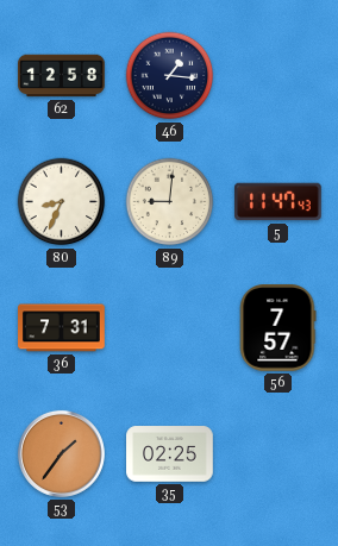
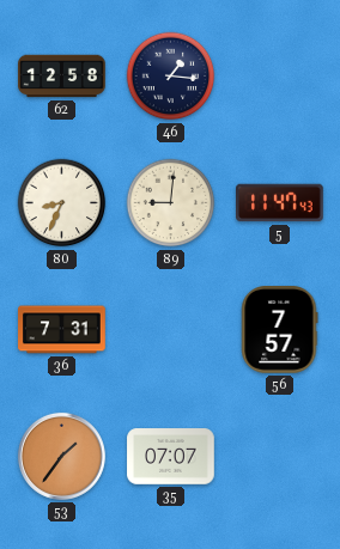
35: 02:25 -> 07:07
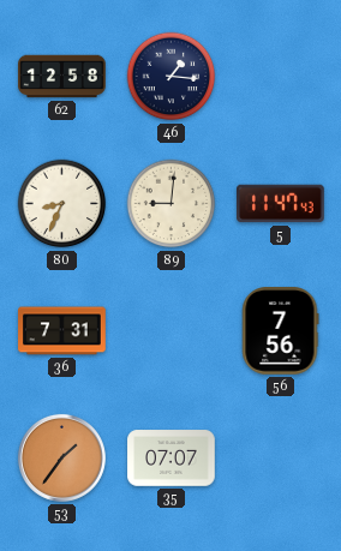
56: 7:57 -> 7:56
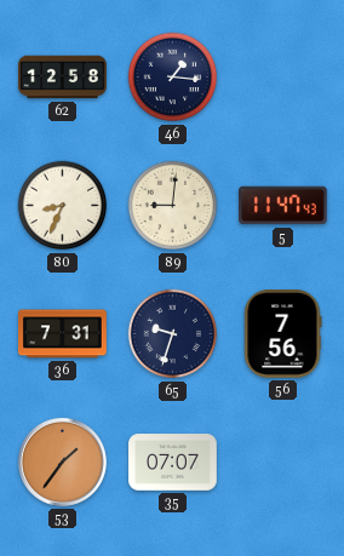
65: none -> 9:33
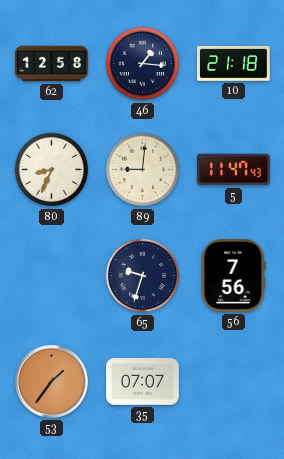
10: none -> 21:18
36: 7:31 -> none
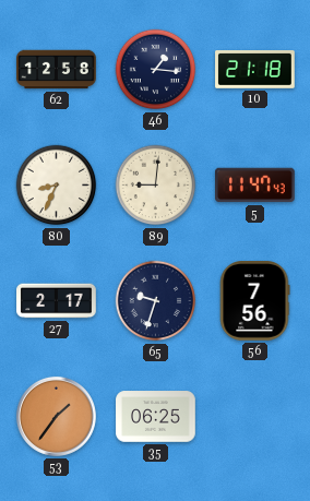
27: none -> 2:17
35: 07:07 -> 06:25
